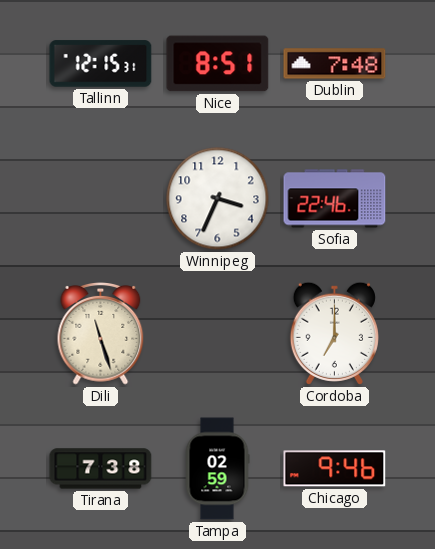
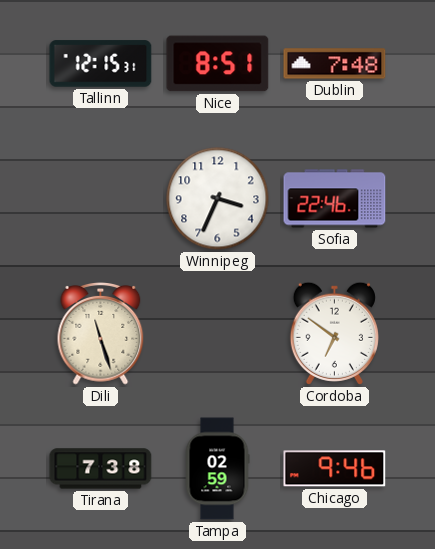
Cordoba: 7:00 -> 6:51
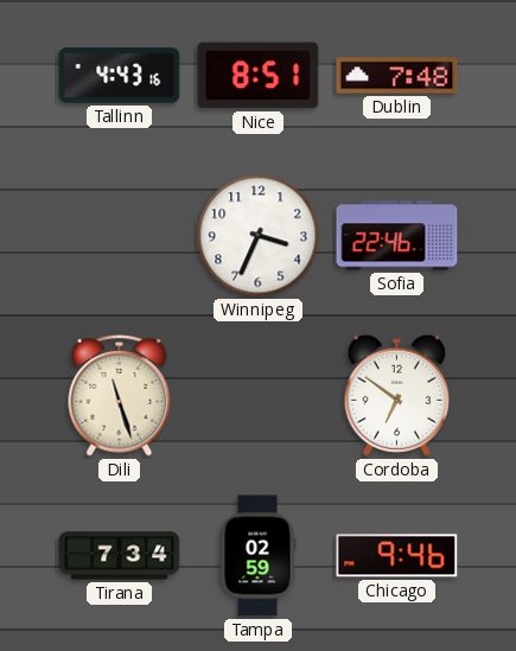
Tallinn: 12:15 -> 4:43
Tirana: 7:38 -> 7:34
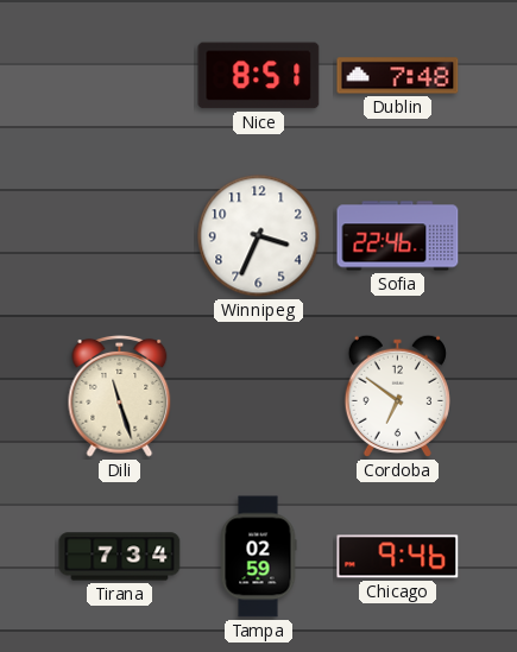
Tallinn: 4:43 -> none
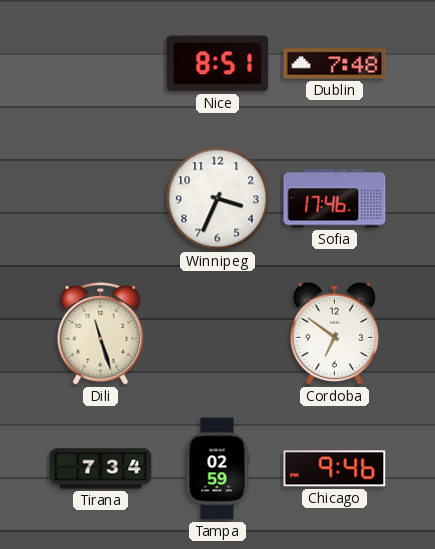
Sofia: 22:46 -> 17:46
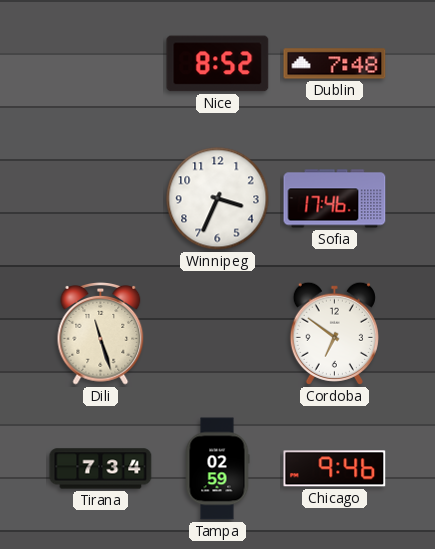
Nice: 8:51 -> 8:52
